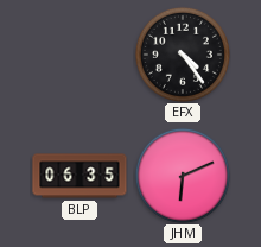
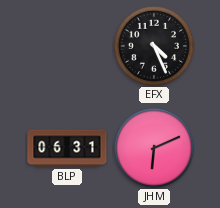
EFX: 4:24 -> 4:26
BLP: 06:35 -> 06:31
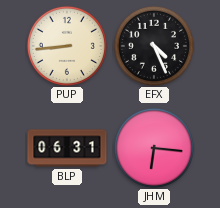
PUP: none -> 8:44
JHM: 6:11 -> 6:16
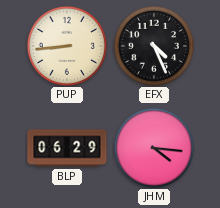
BLP: 06:31 -> 06:29
JHM: 6:16 -> 4:16
